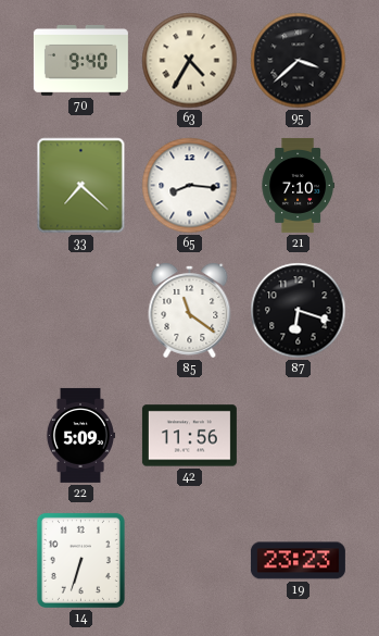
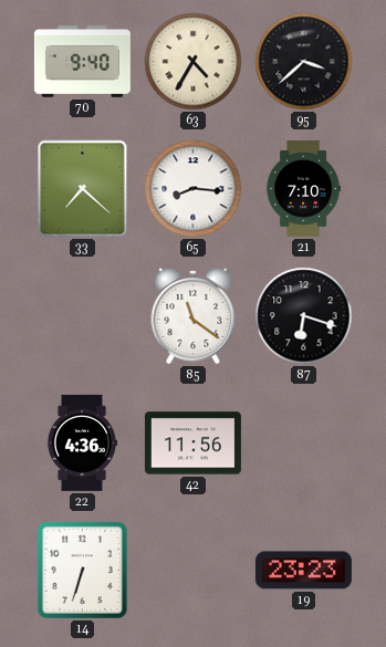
22: 5:09 -> 4:36
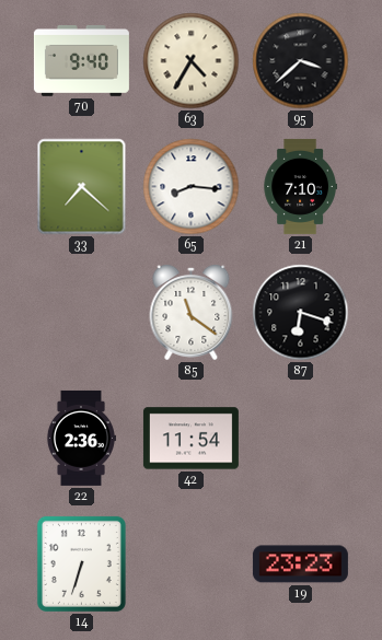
22: 4:36 -> 2:36
42: 11:56 -> 11:54
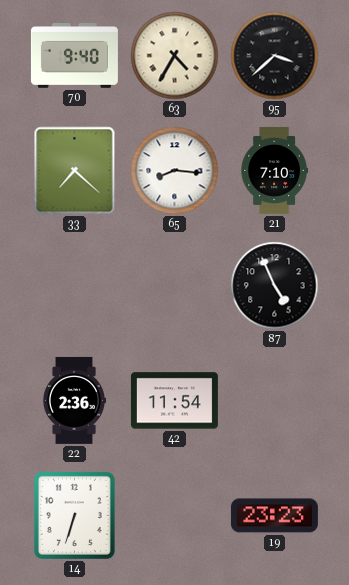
85: 11:21 -> none
87: 6:18 -> 4:56
